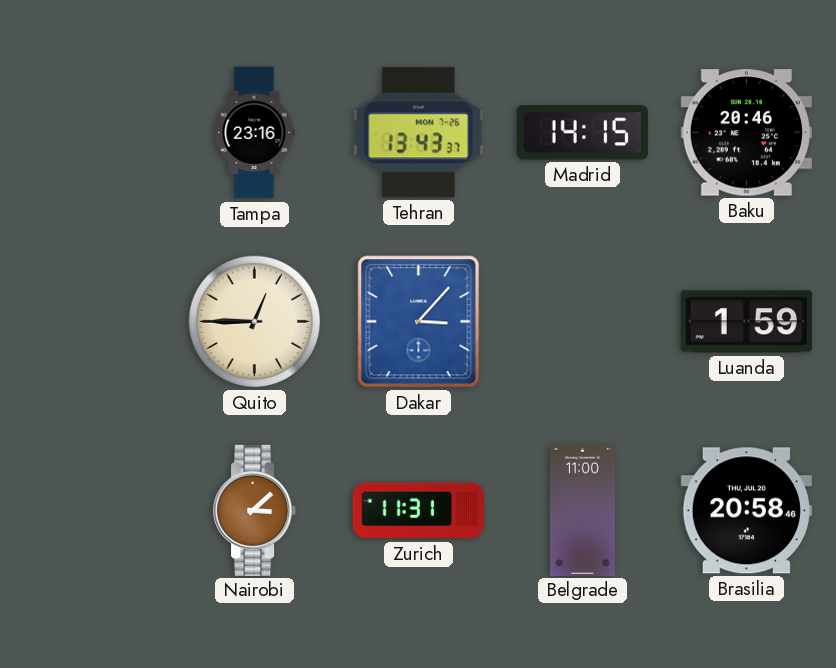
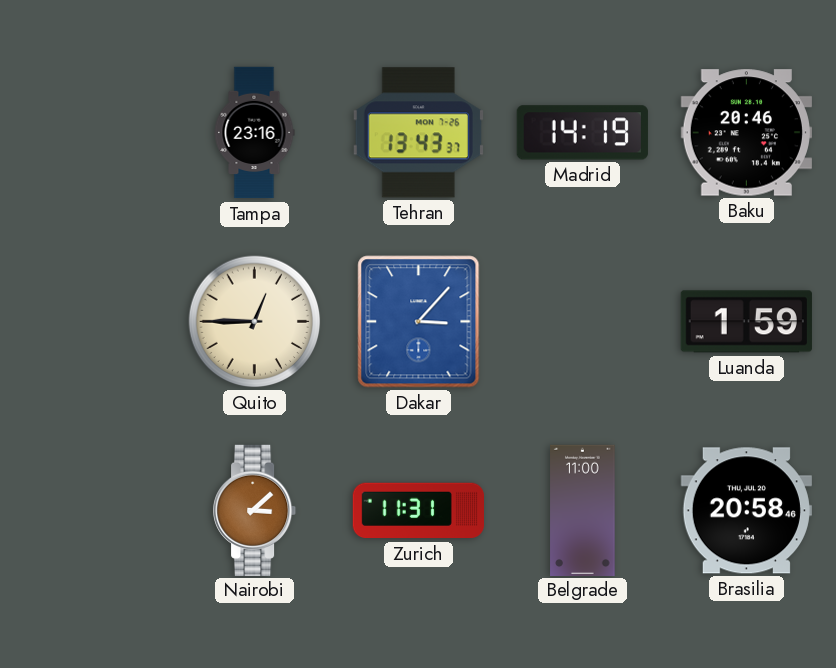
Madrid: 14:15 -> 14:19
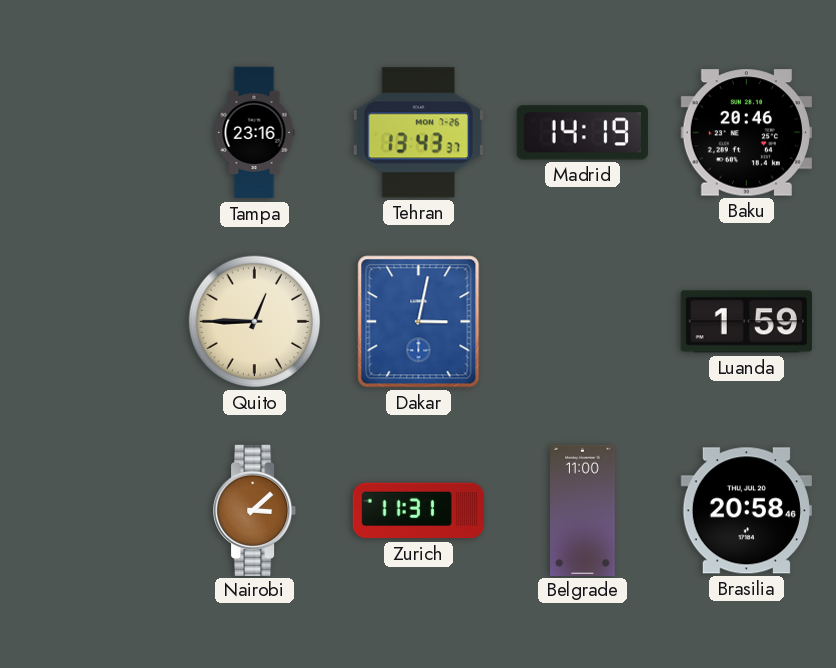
Dakar: 3:07 -> 3:02
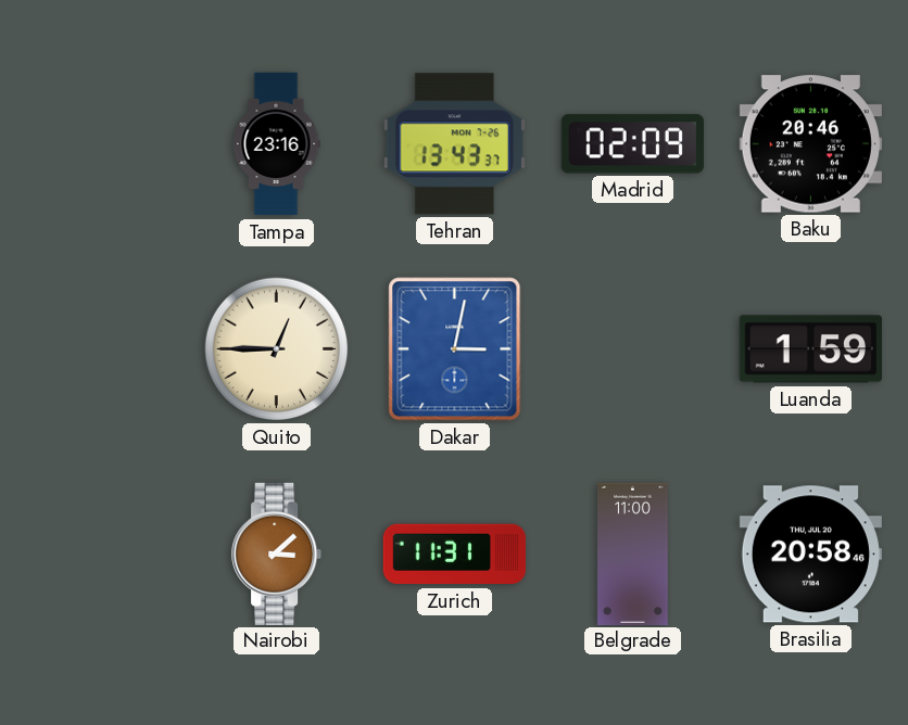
Madrid: 14:19 -> 02:09
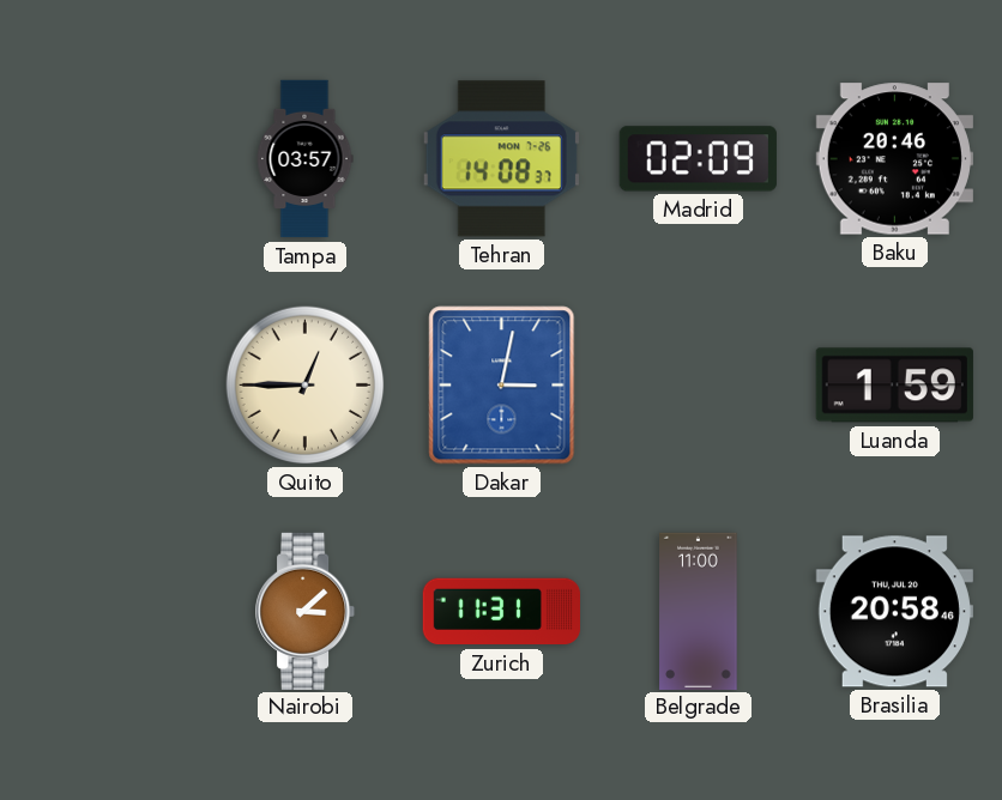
Tampa: 23:16 -> 03:57
Tehran: 13:43 -> 14:08
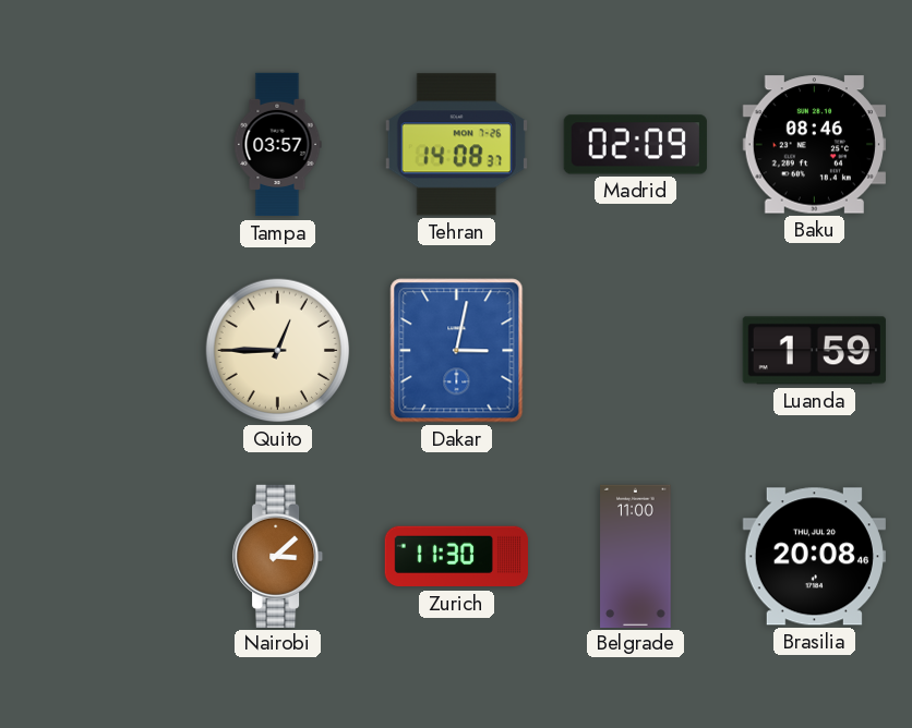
Baku: 20:46 -> 08:46
Zurich: 11:31 -> 11:30
Brasilia: 20:58 -> 20:08
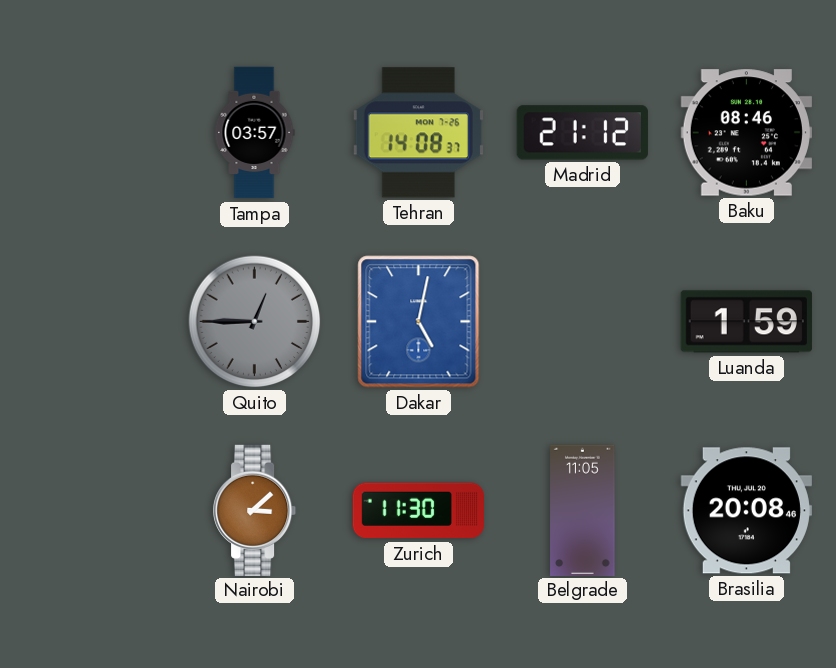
Madrid: 02:09 -> 21:12
Quito dial: cream -> grey
Dakar: 3:02 -> 5:02
Belgrade: 11:00 -> 11:05
